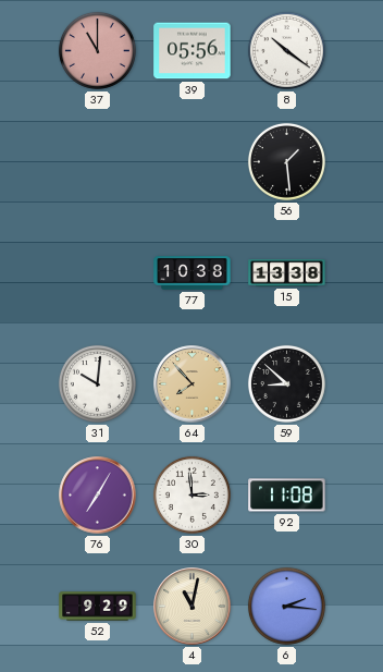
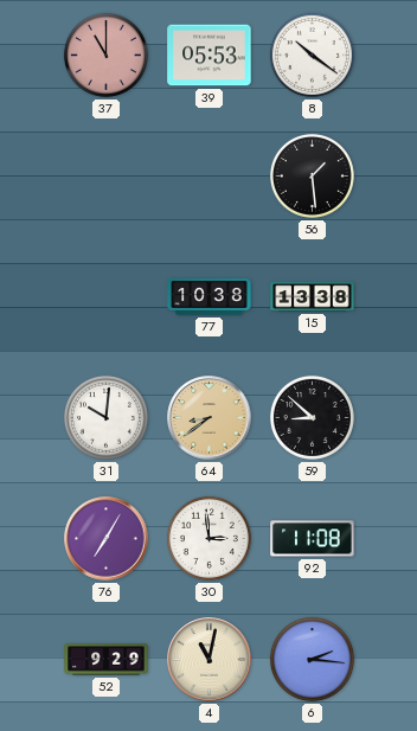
39: 05:56 -> 05:53
64: 7:53 -> 8:39
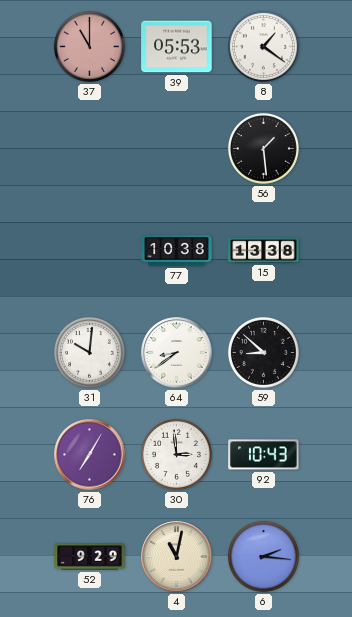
8: 10:21 -> 1:21
64 dial: champagne -> white
92: 11:08 -> 10:43
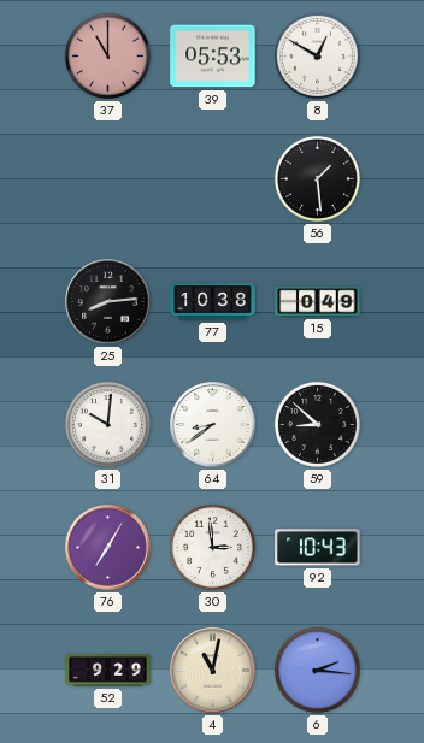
8: 1:21 -> 12:50
25: none -> 8:14
15: 13:38 -> 0:49
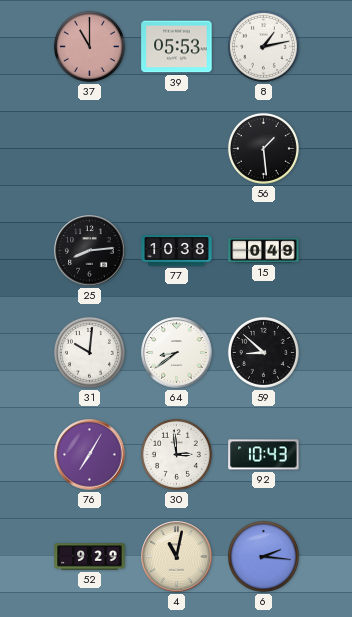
8: 12:50 -> 1:13
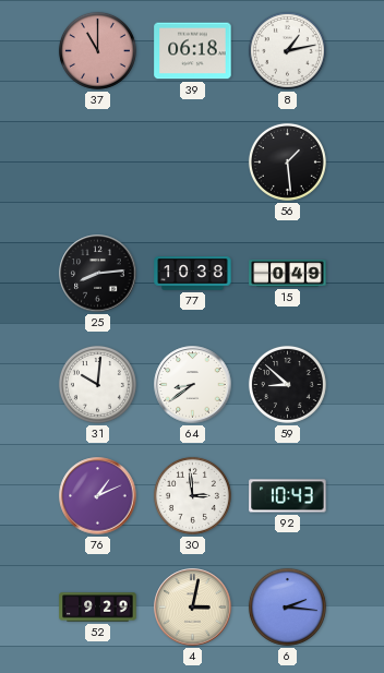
39: 05:53 -> 06:18
76: 7:05 -> 1:11
4: 11:02 -> 3:02
